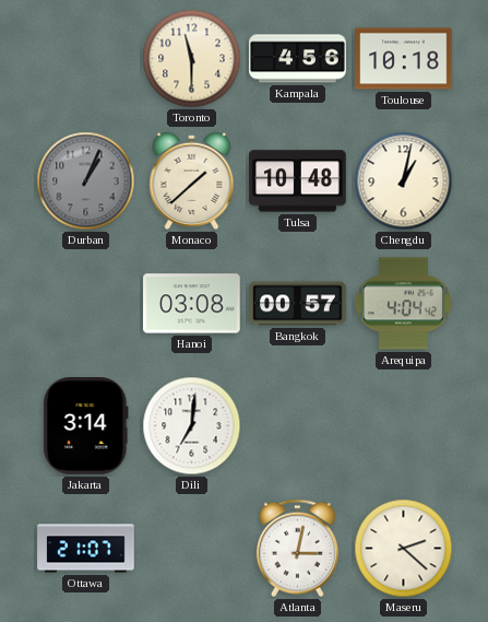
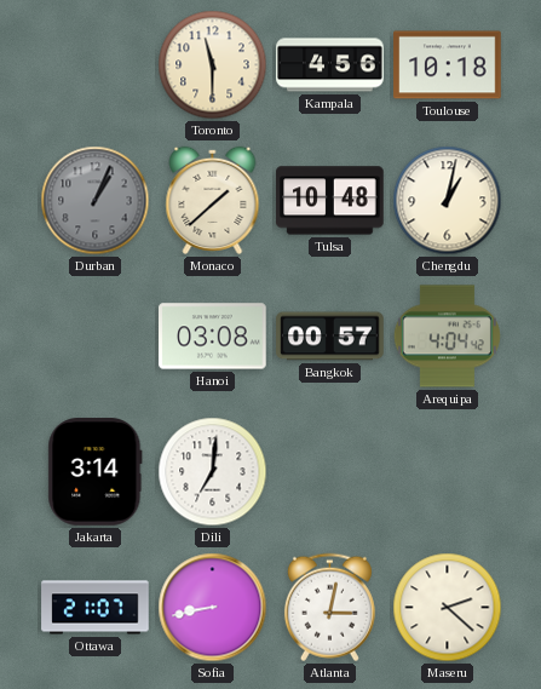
Sofia: none -> 8:43
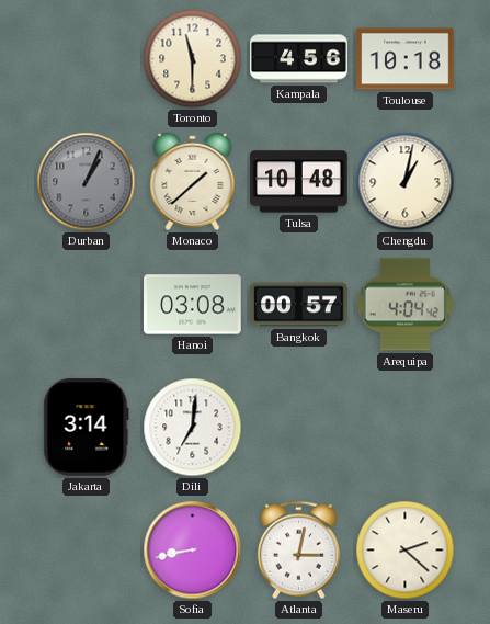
Ottawa: 21:07 -> none
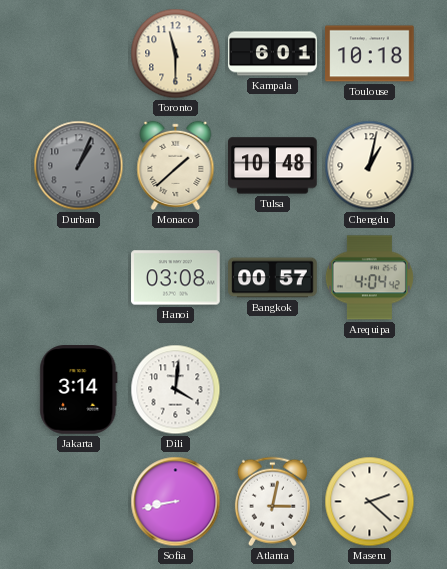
Kampala: 4:56 -> 6:01
Dili: 7:01 -> 4:01
